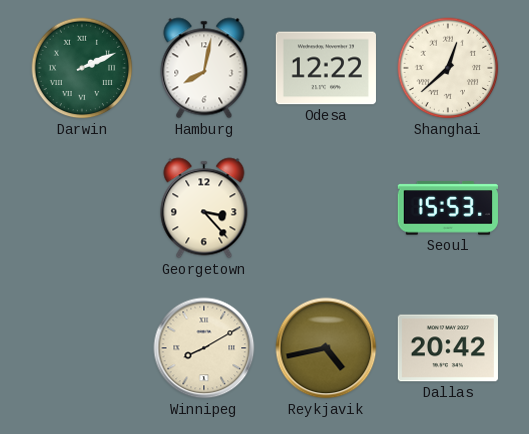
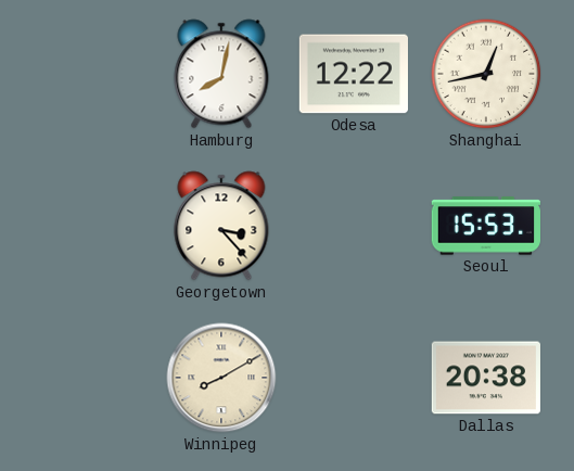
Darwin: 2:11 -> none
Shanghai: 12:38 -> 12:43
Reykjavik: 4:43 -> none
Dallas: 20:42 -> 20:38
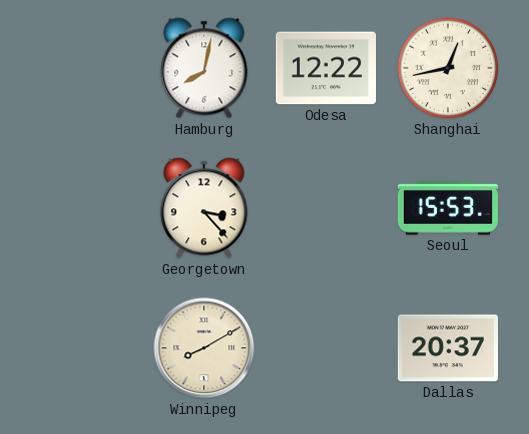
Dallas: 20:38 -> 20:37
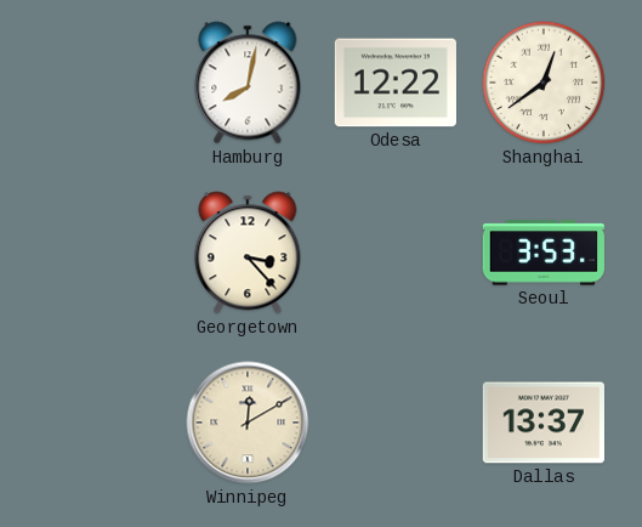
Shanghai: 12:43 -> 12:39
Seoul: 15:53 -> 3:53
Winnipeg: 8:10 -> 12:10
Dallas: 20:37 -> 13:37
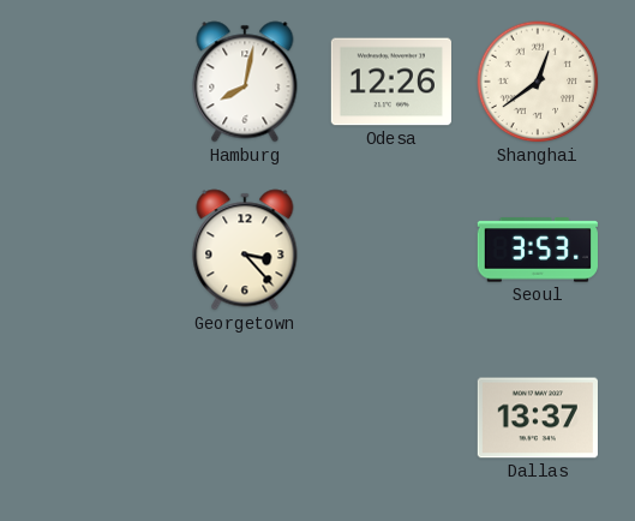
Odesa: 12:22 -> 12:26
Winnipeg: 12:10 -> none
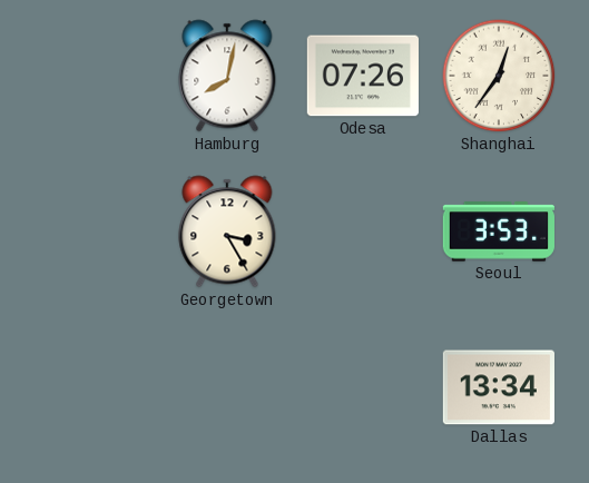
Odesa: 12:26 -> 07:26
Shanghai: 12:39 -> 12:36
Georgetown: 3:23 -> 3:25
Dallas: 13:37 -> 13:34
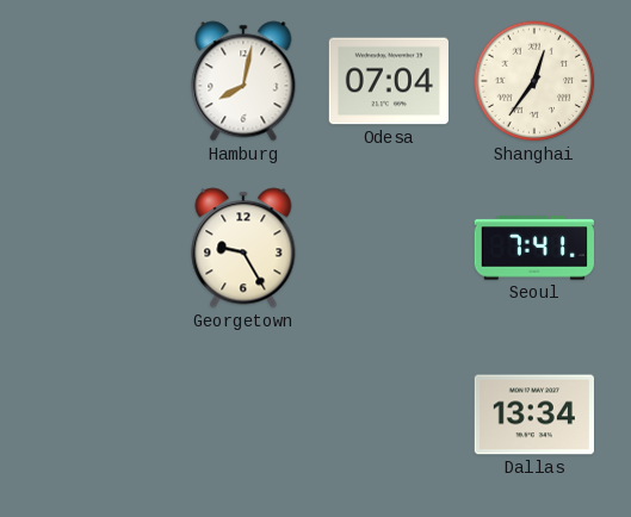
Odesa: 07:26 -> 07:04
Georgetown: 3:25 -> 9:25
Seoul: 3:53 -> 7:41
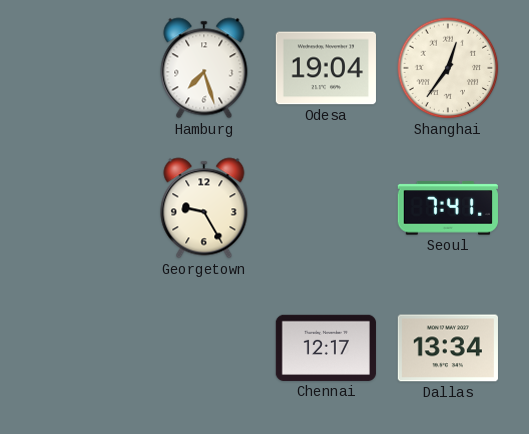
Hamburg: 8:02 -> 7:27
Odesa: 07:04 -> 19:04
Chennai: none -> 12:17
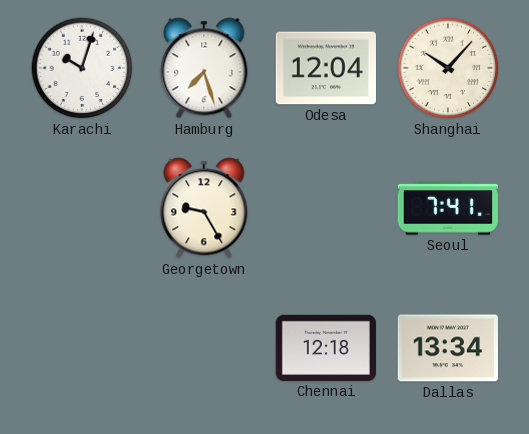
Karachi: none -> 10:03
Odesa: 19:04 -> 12:04
Shanghai: 12:36 -> 10:07
Chennai: 12:17 -> 12:18
